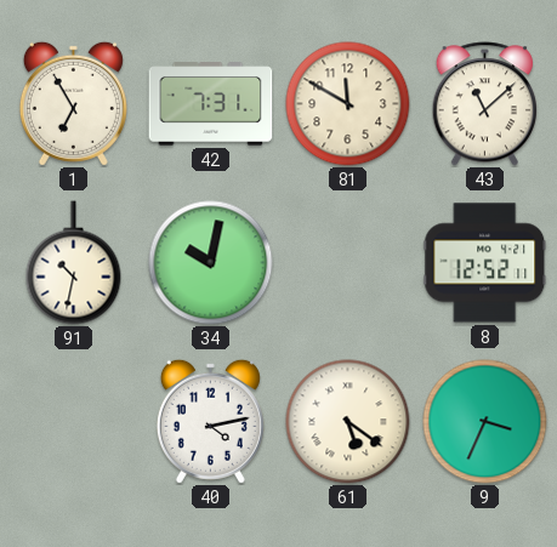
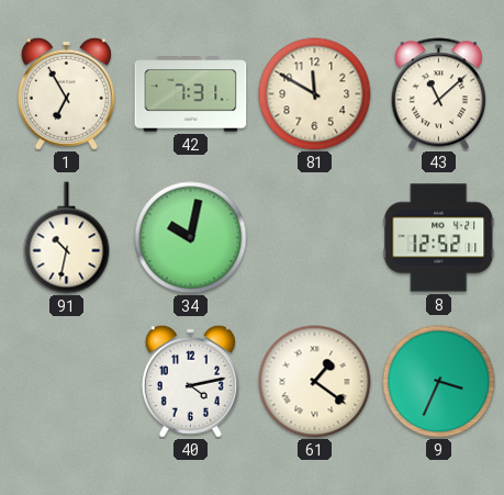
61: 5:21 -> 1:21
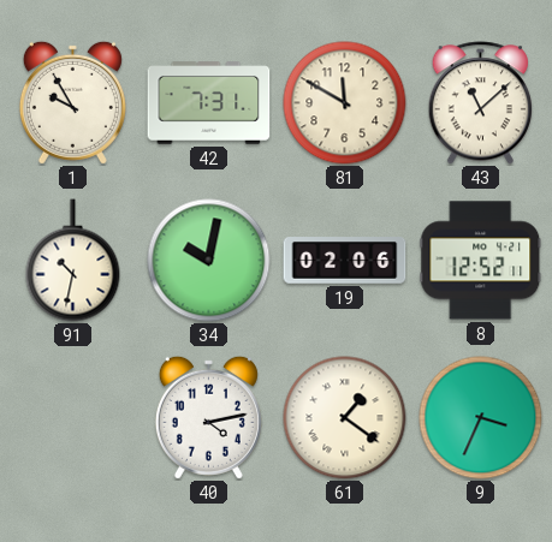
1: 6:55 -> 9:55
19: none -> 02:06
